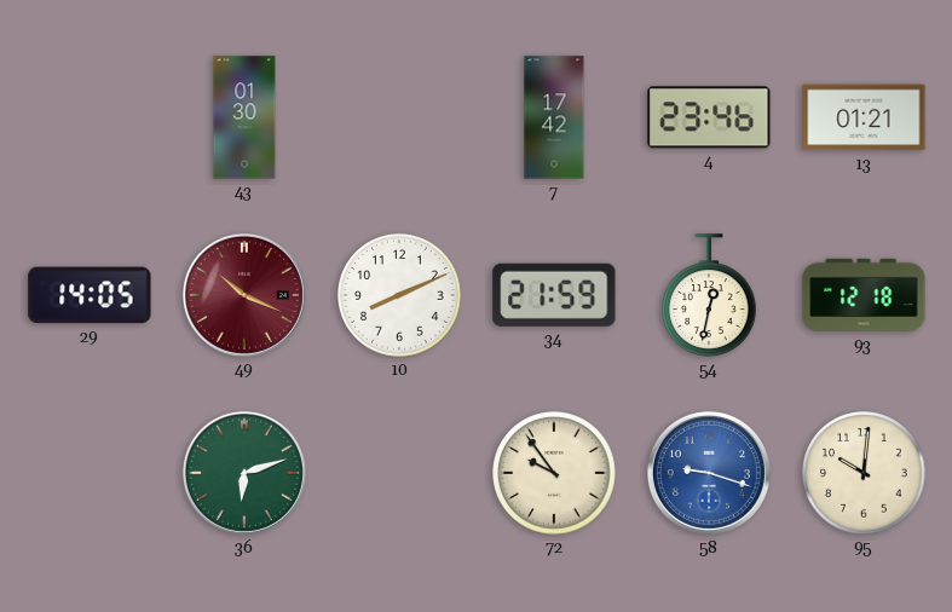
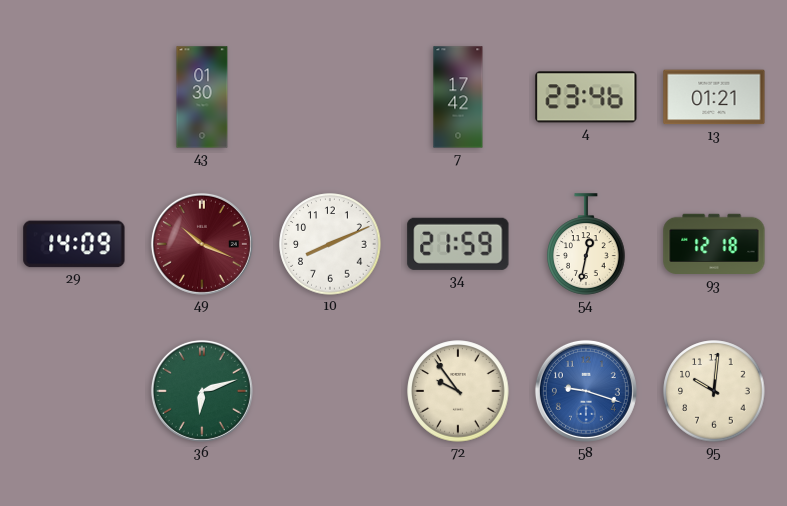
29: 14:05 -> 14:09
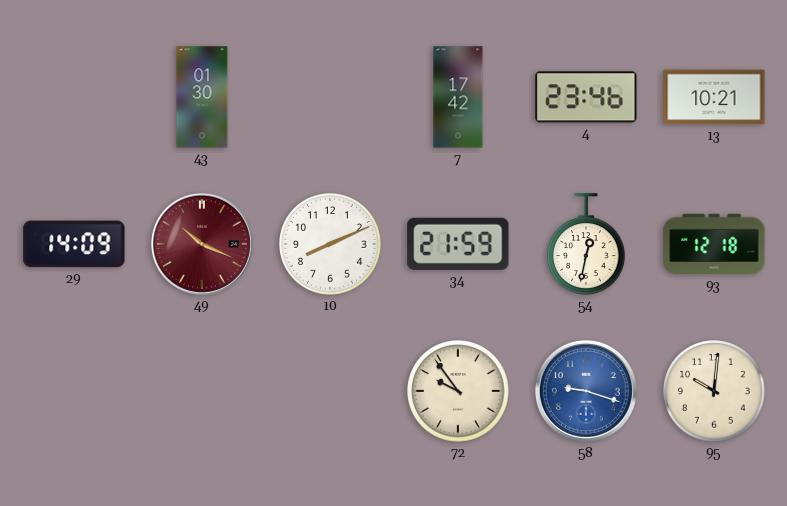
13: 01:21 -> 10:21
36: 6:12 -> none
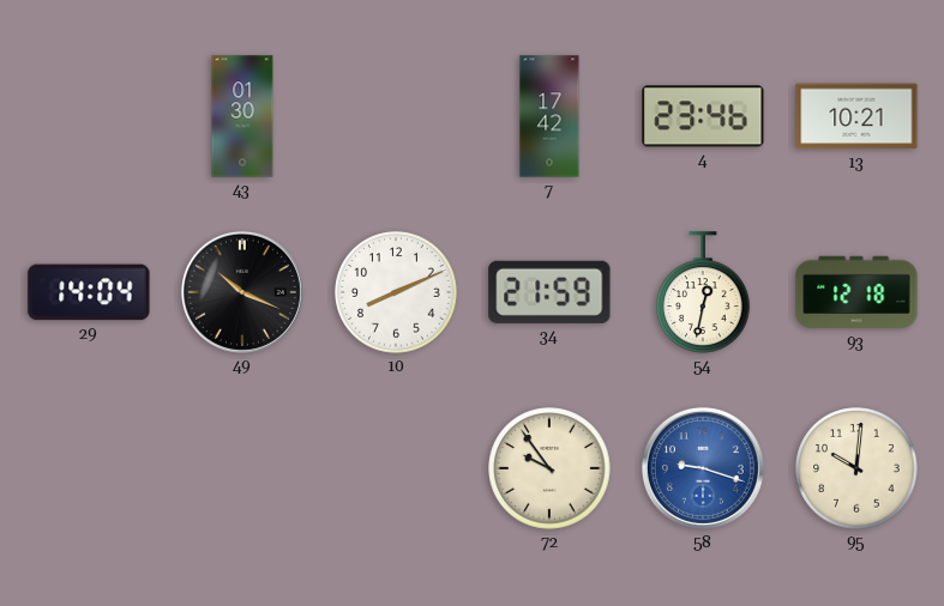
29: 14:09 -> 14:04
49 dial: burgundy -> black
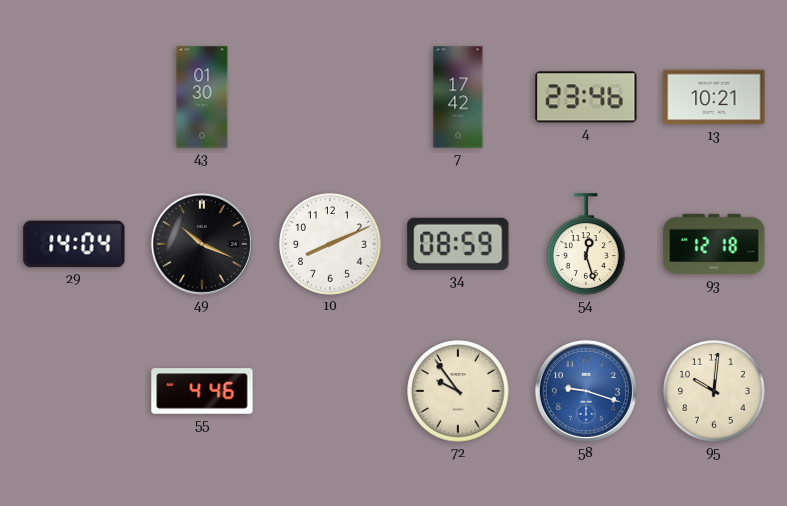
34: 21:59 -> 08:59
54: 12:32 -> 12:27
55: none -> 4:46
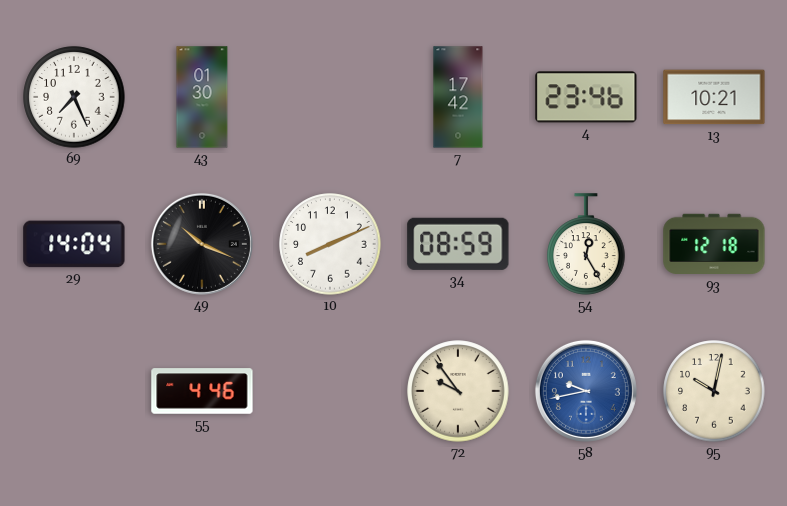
69: none -> 7:26
54: 12:27 -> 12:25
58: 9:18 -> 9:43
95: 10:01 -> 10:02
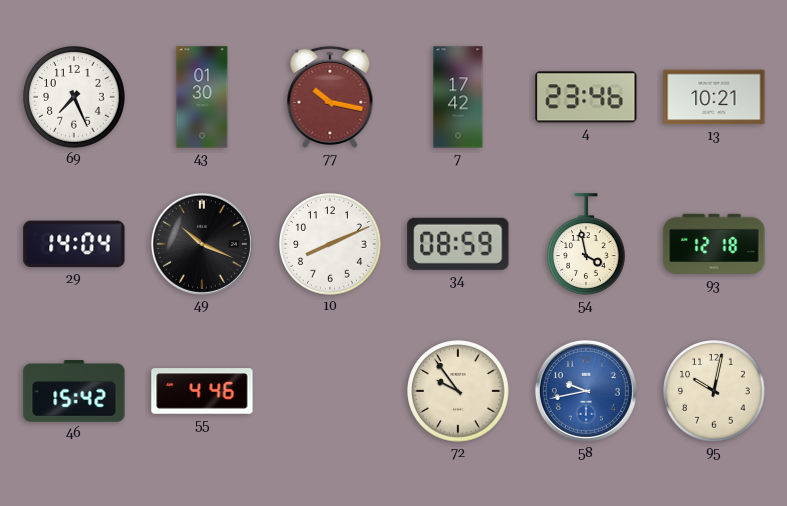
77: none -> 10:17
54: 12:25 -> 3:58
46: none -> 15:42
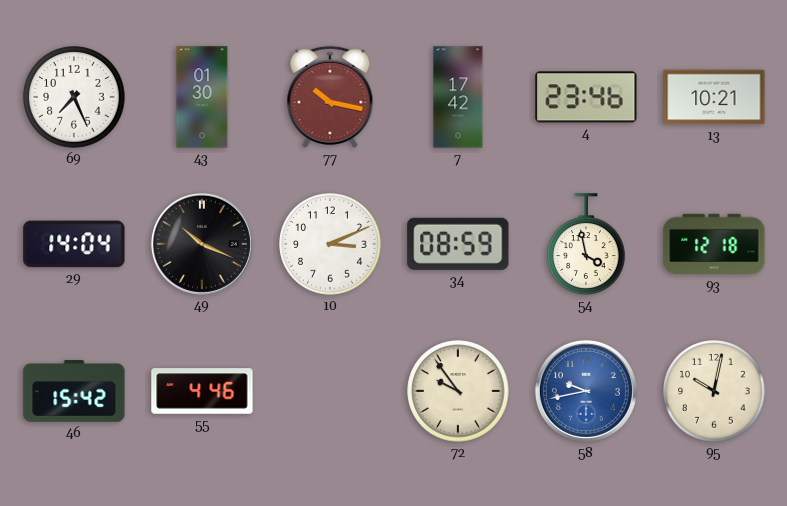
10: 8:11 -> 3:11
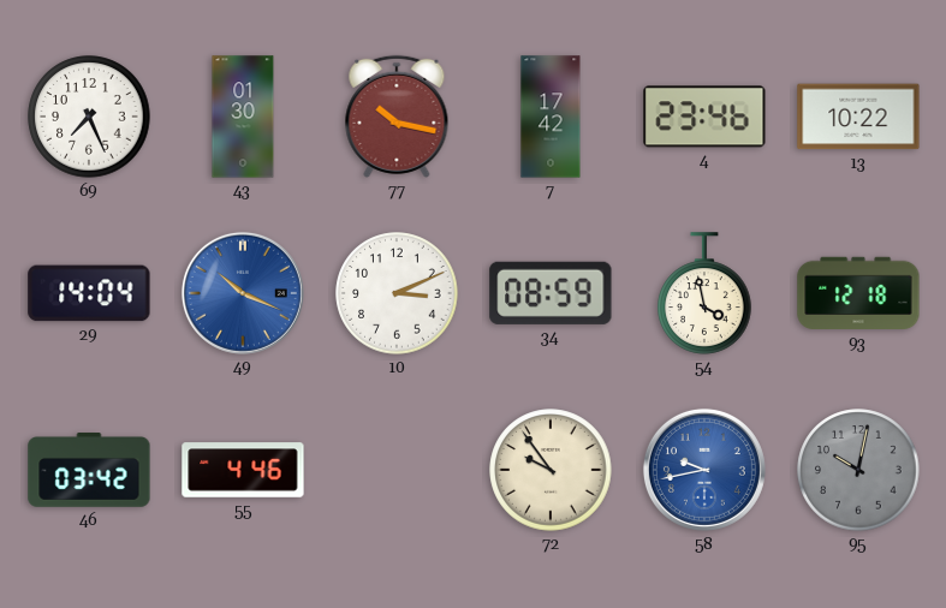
13: 10:21 -> 10:22
49 dial: black -> blue
46: 15:42 -> 03:42
95 dial: cream -> grey
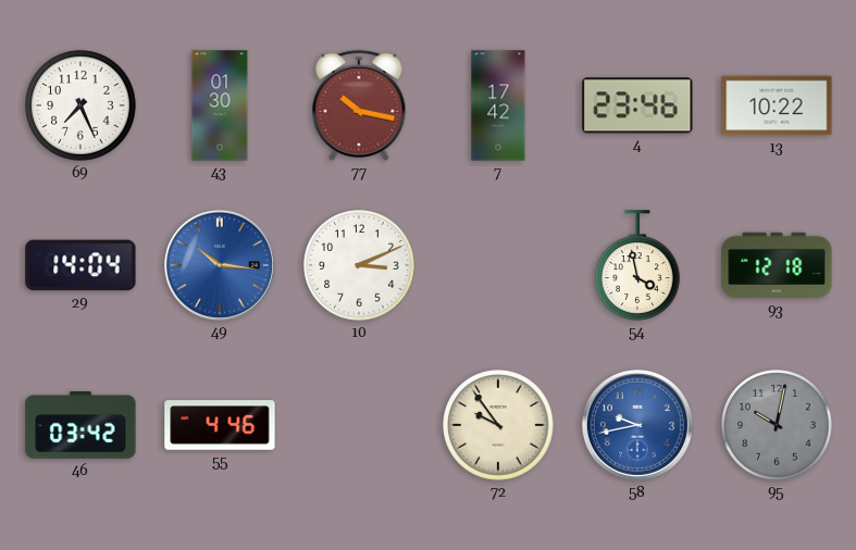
49: 10:19 -> 10:16
34: 08:59 -> none
